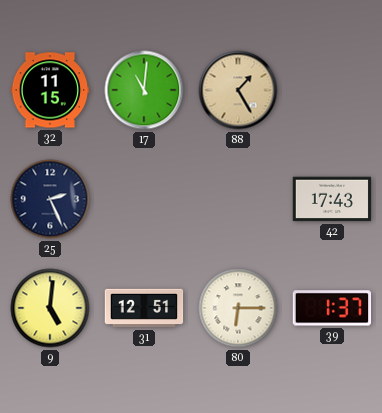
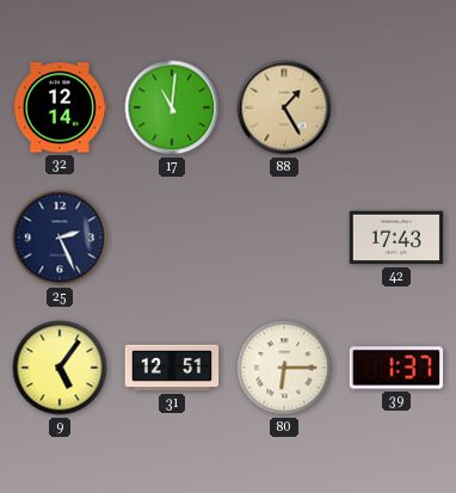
32: 11:15 -> 12:14
9: 5:01 -> 5:06
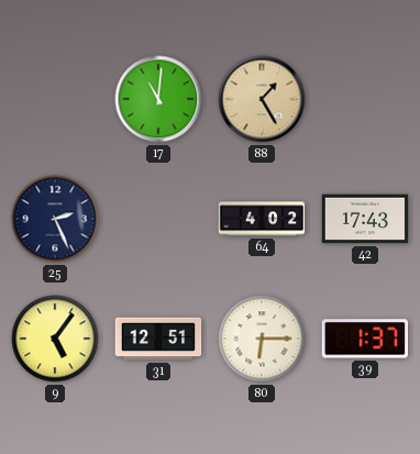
32: 12:14 -> none
64: none -> 4:02
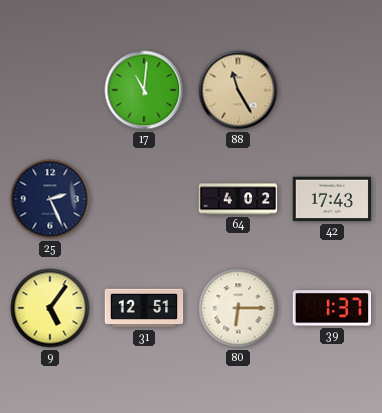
88: 1:25 -> 11:25
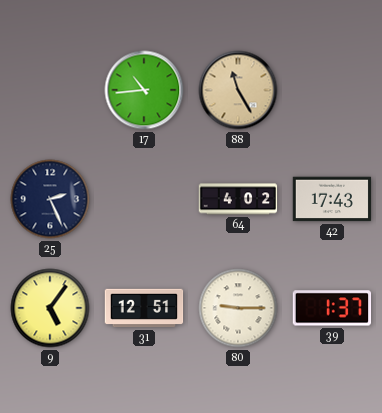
17: 11:01 -> 10:44
80: 6:15 -> 9:15
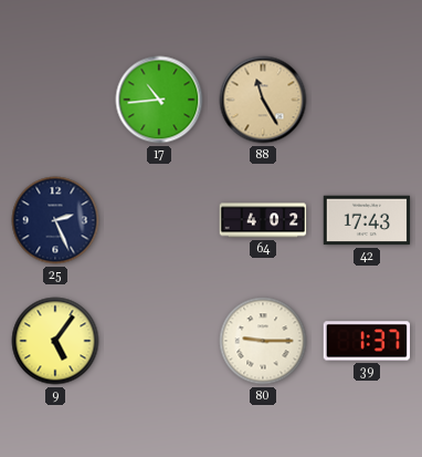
31: 12:51 -> none
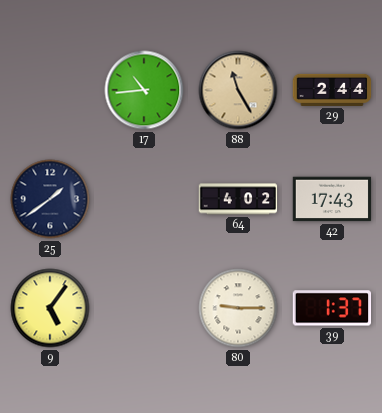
29: none -> 2:44
25: 2:26 -> 1:39
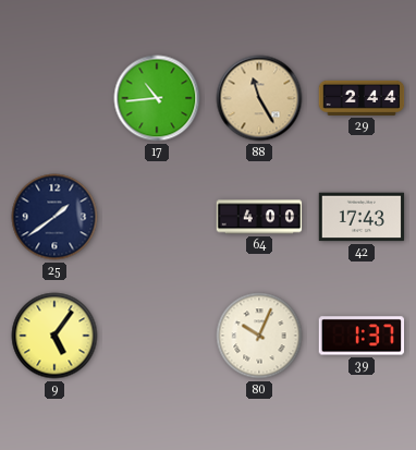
64: 4:02 -> 4:00
80: 9:15 -> 10:04
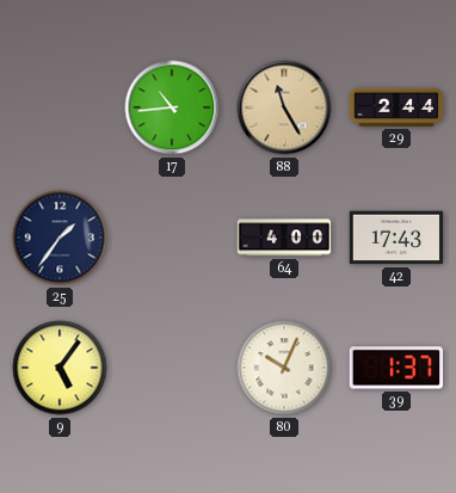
25: 1:39 -> 1:36
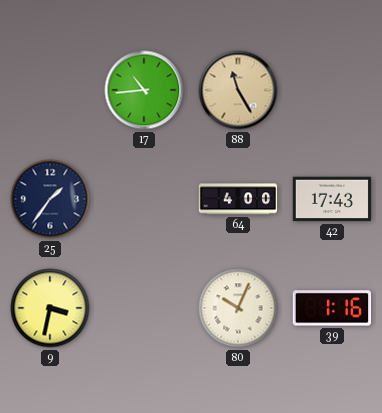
29: 2:44 -> none
9: 5:06 -> 3:32
39: 1:37 -> 1:16
